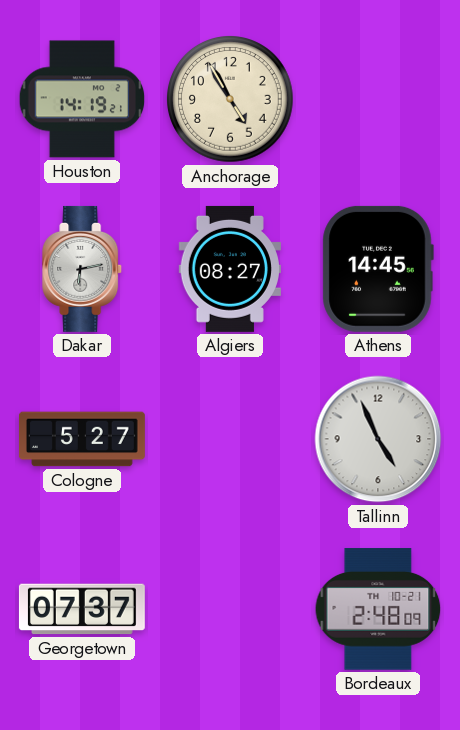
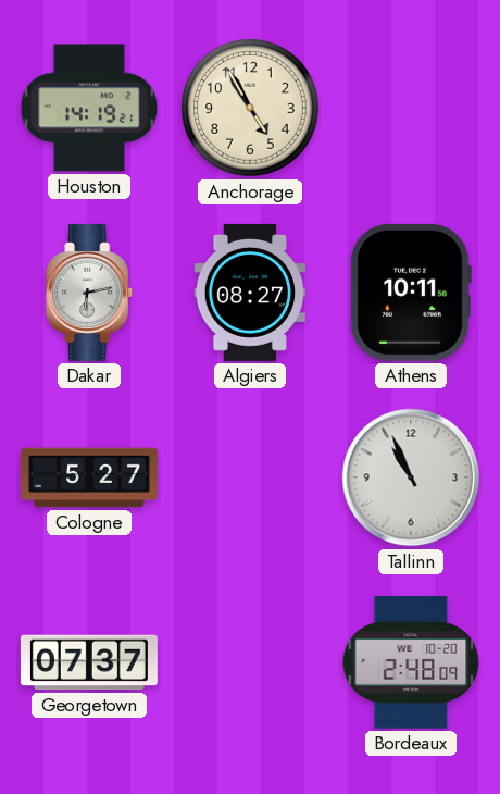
Athens: 14:45 -> 10:11
Tallinn: 4:56 -> 10:56
Bordeaux date: TH 10-21 -> WE 10-20
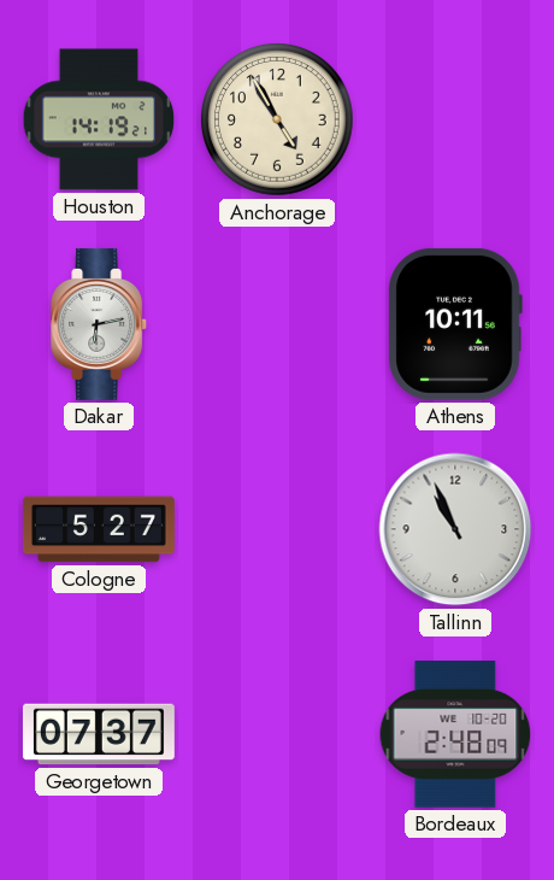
Algiers: 08:27 -> none
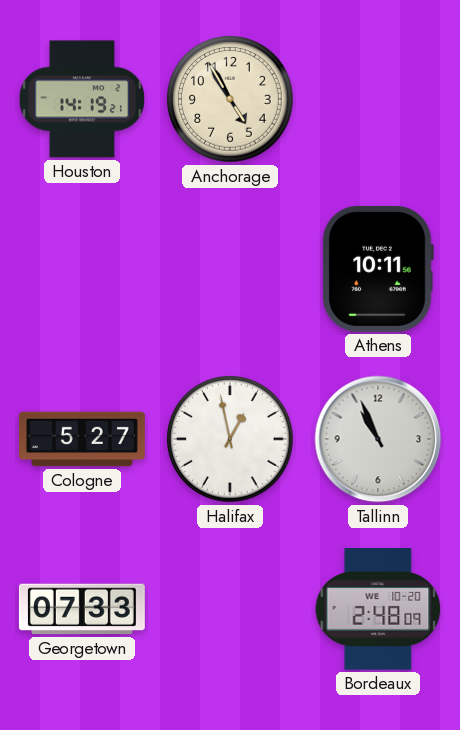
Dakar: 6:13 -> none
Halifax: none -> 12:58
Georgetown: 07:37 -> 07:33
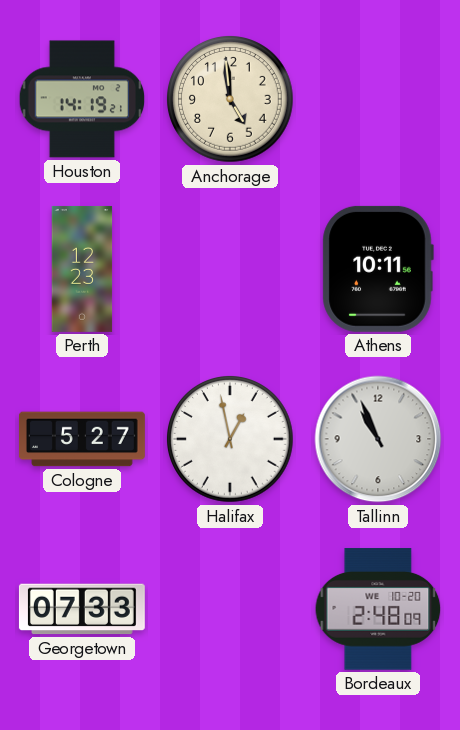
Anchorage: 4:55 -> 4:59
Perth: none -> 12:23
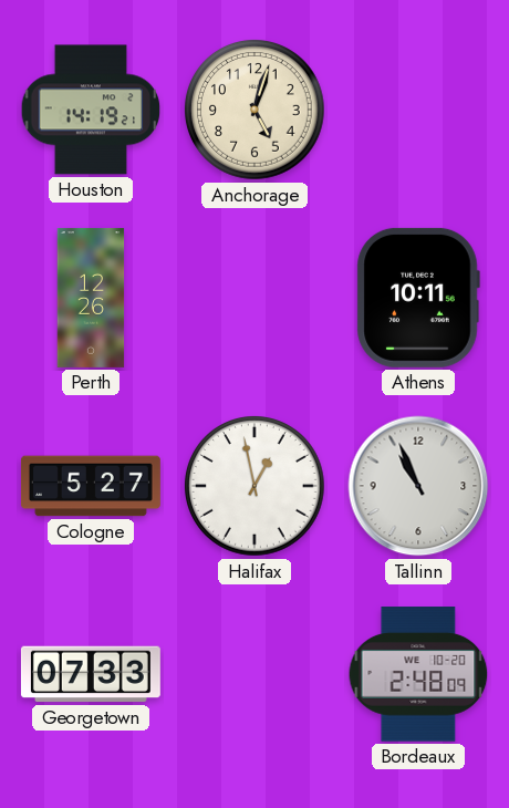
Anchorage: 4:59 -> 5:03
Perth: 12:23 -> 12:26
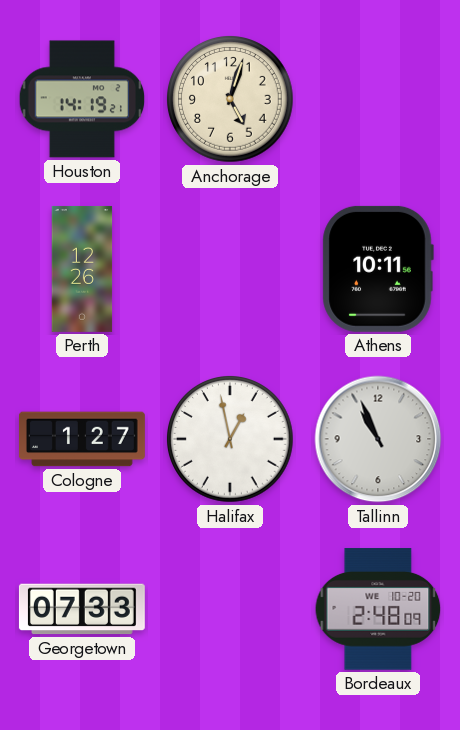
Cologne: 5:27 -> 1:27
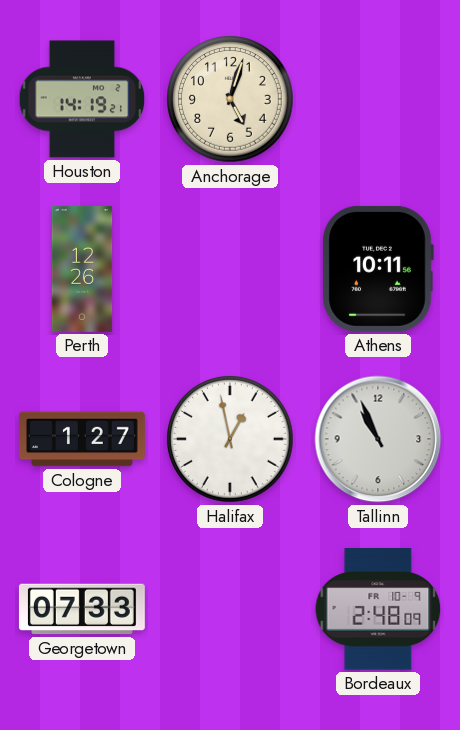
Bordeaux date: WE 10-20 -> FR 10-9
